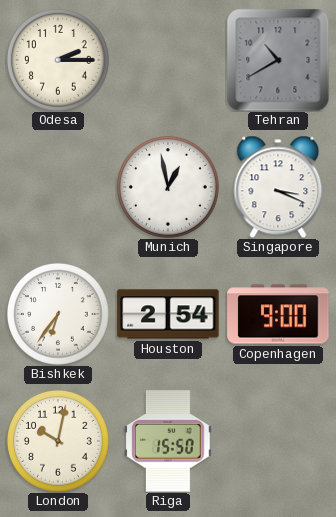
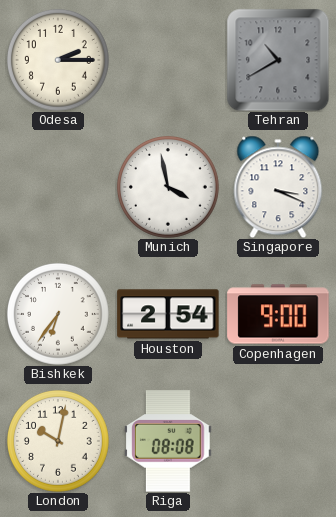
Munich: 12:58 -> 3:58
Riga: 15:50 -> 08:08
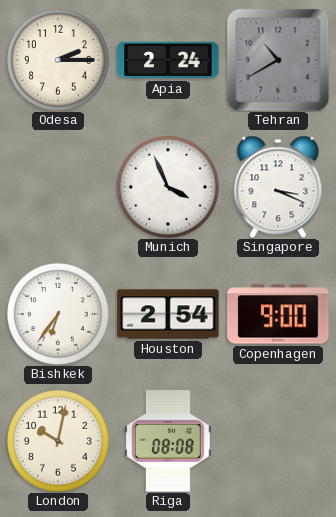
Apia: none -> 2:24
Munich: 3:58 -> 3:56
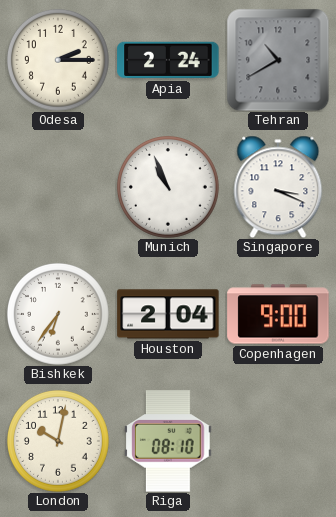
Munich: 3:56 -> 10:56
Houston: 2:54 -> 2:04
Riga: 08:08 -> 08:10
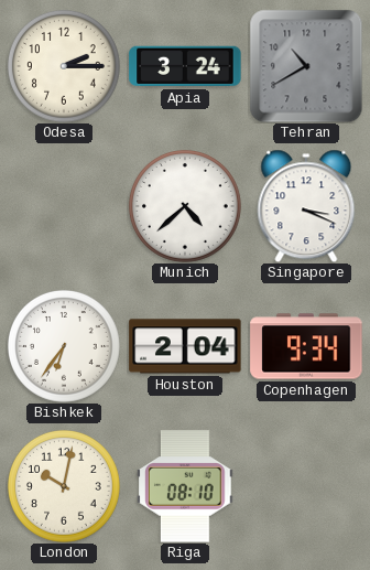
Apia: 2:24 -> 3:24
Munich: 10:56 -> 4:38
Copenhagen: 9:00 -> 9:34
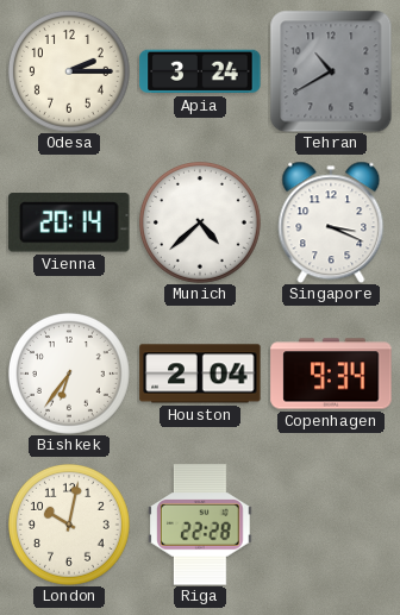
Vienna: none -> 20:14
Riga: 08:10 -> 22:28
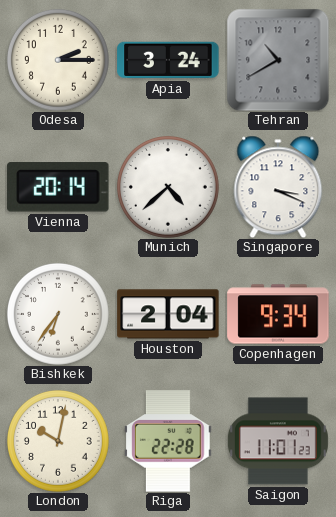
Saigon: none -> 11:01
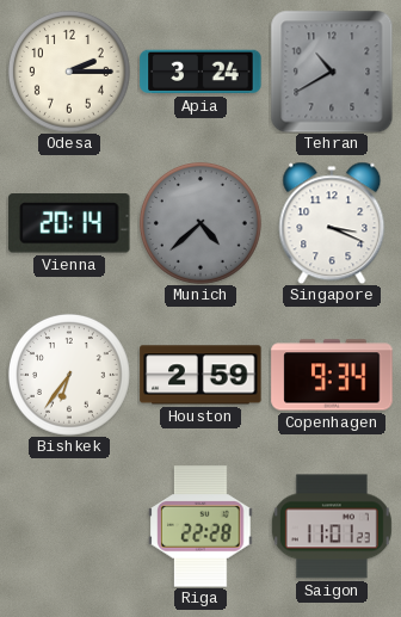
Munich dial: white -> grey
Houston: 2:04 -> 2:59
London: 10:02 -> none
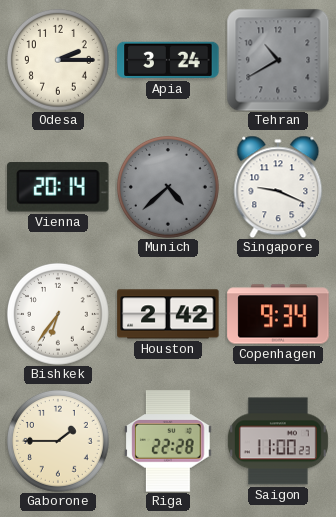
Singapore: 3:19 -> 9:19
Houston: 2:59 -> 2:42
Gaborone: none -> 1:45
Saigon: 11:01 -> 11:00
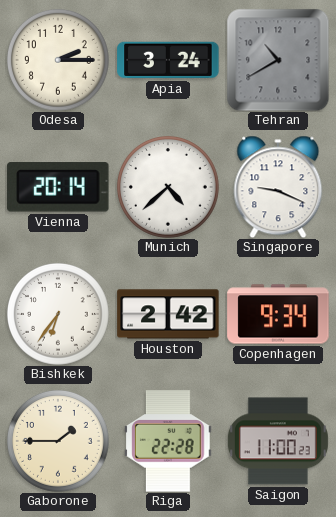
Munich dial: grey -> white
